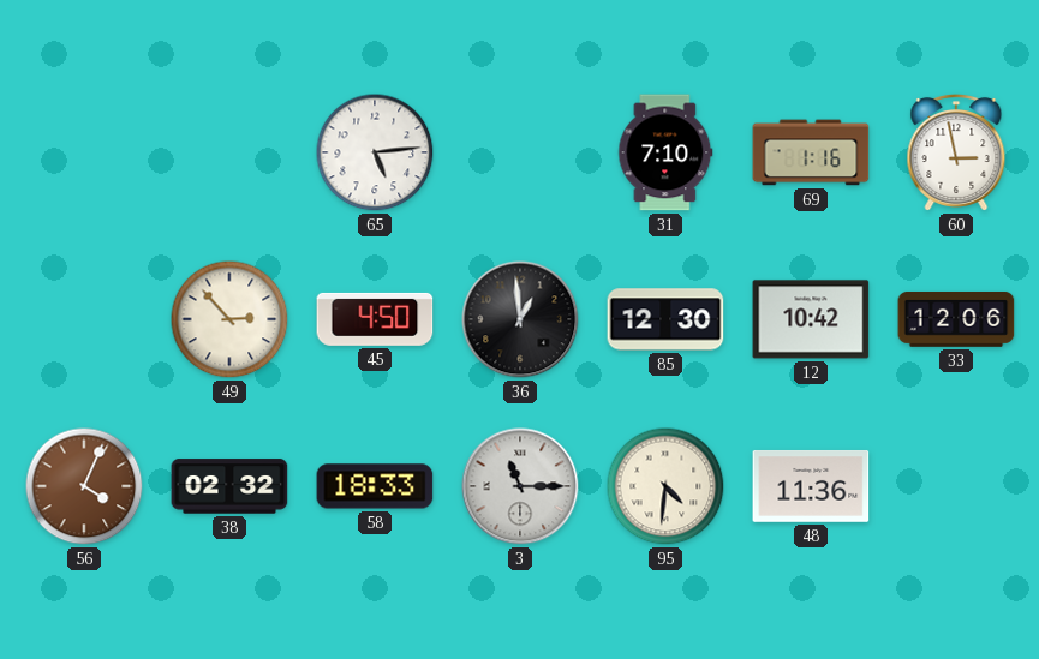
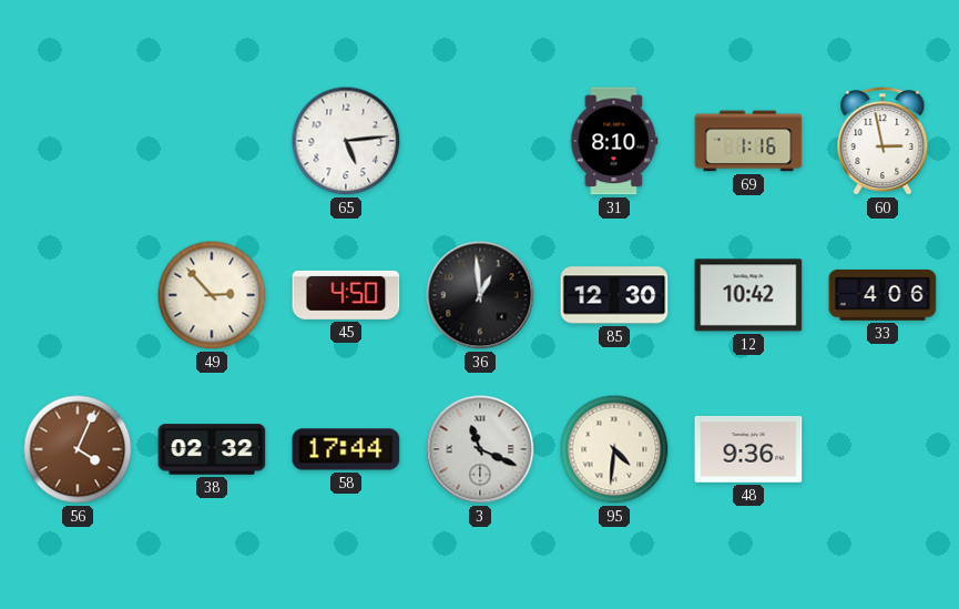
31: 7:10 -> 8:10
33: 12:06 -> 4:06
58: 18:33 -> 17:44
3: 11:15 -> 11:19
48: 11:36 -> 9:36
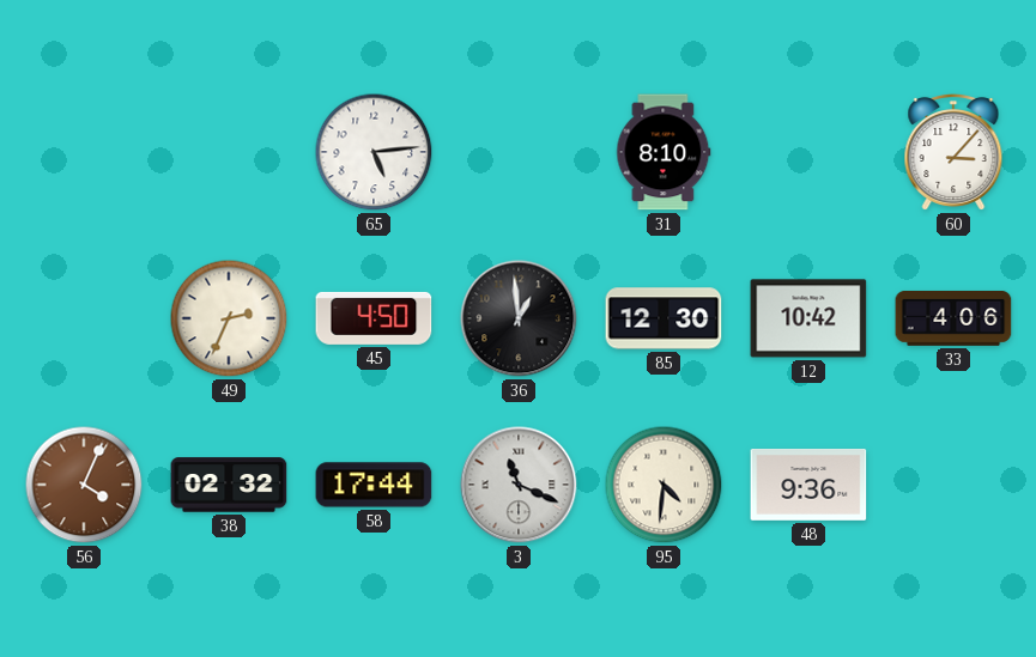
69: 1:16 -> none
60: 2:58 -> 3:07
49: 2:53 -> 2:34
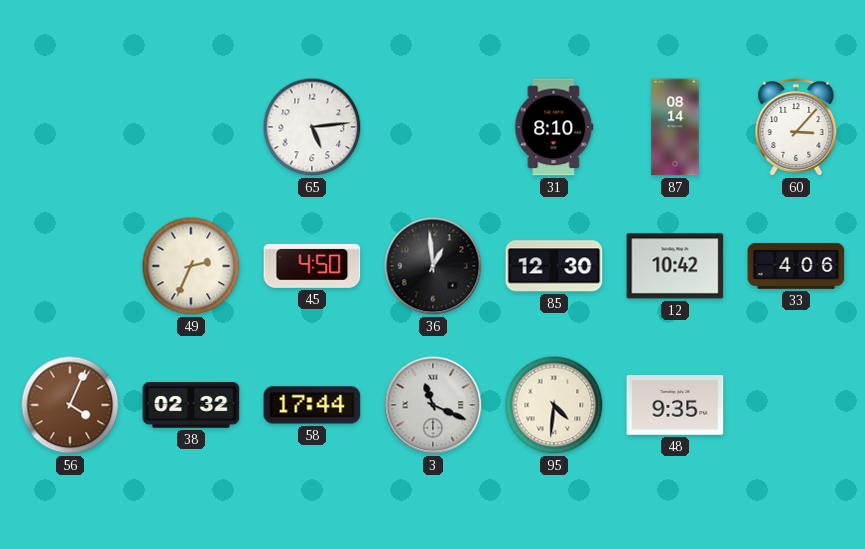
87: none -> 08:14
48: 9:36 -> 9:35
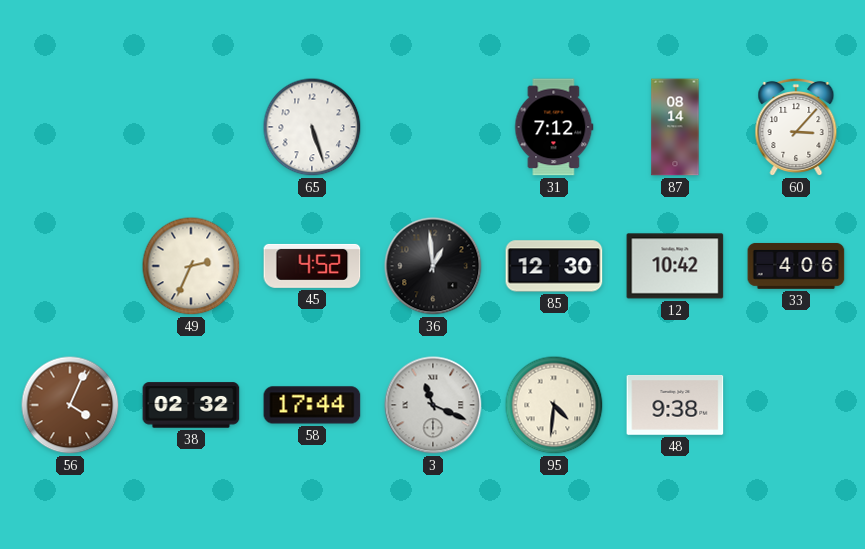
65: 5:14 -> 5:27
31: 8:10 -> 7:12
45: 4:50 -> 4:52
48: 9:35 -> 9:38
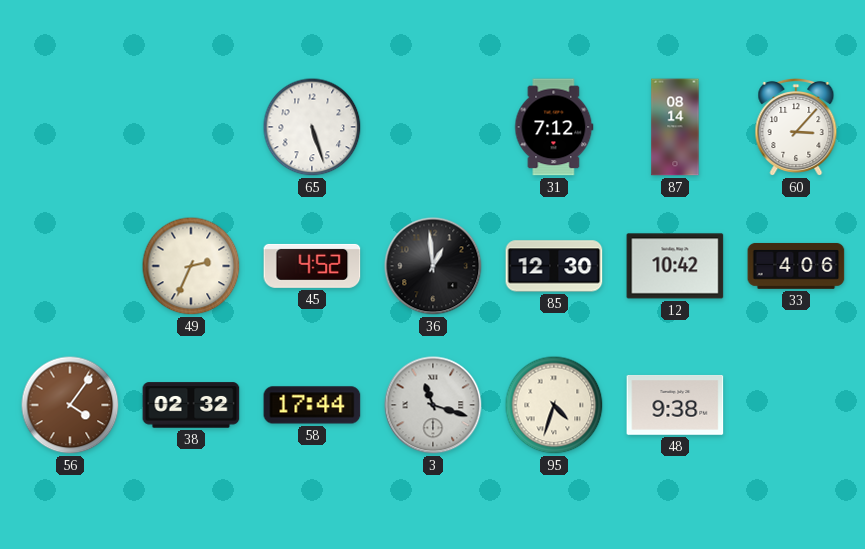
56: 4:04 -> 4:06
3: 11:19 -> 11:18
95: 4:31 -> 4:33
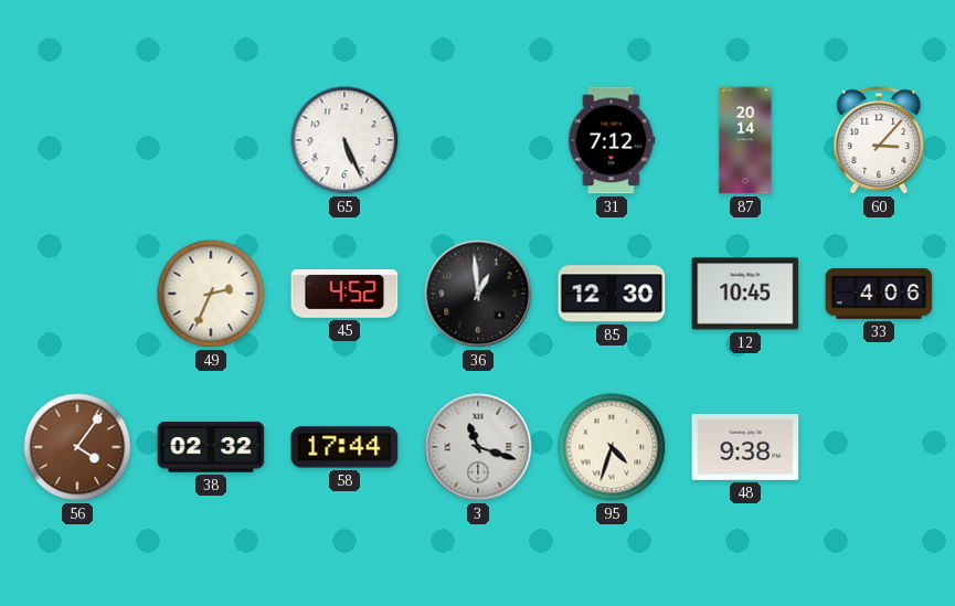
65: 5:27 -> 5:26
87: 08:14 -> 20:14
12: 10:42 -> 10:45
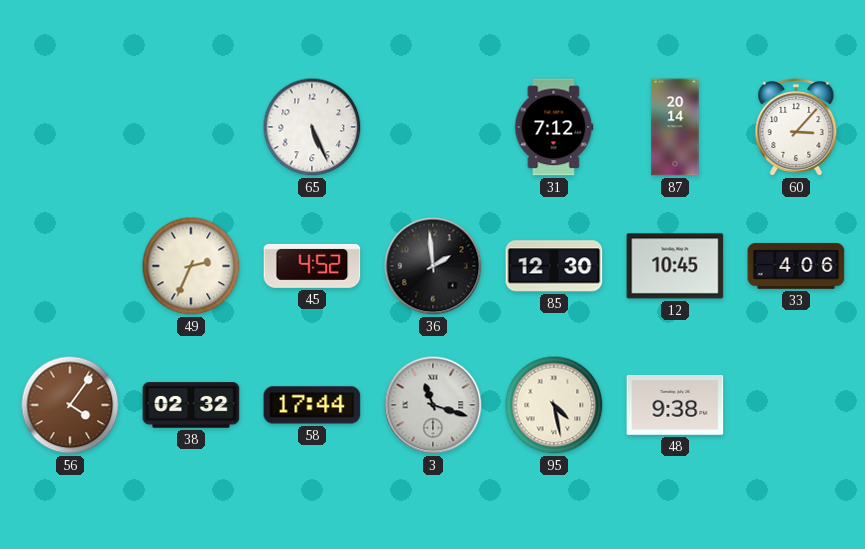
36: 12:59 -> 1:59
95: 4:33 -> 4:28
